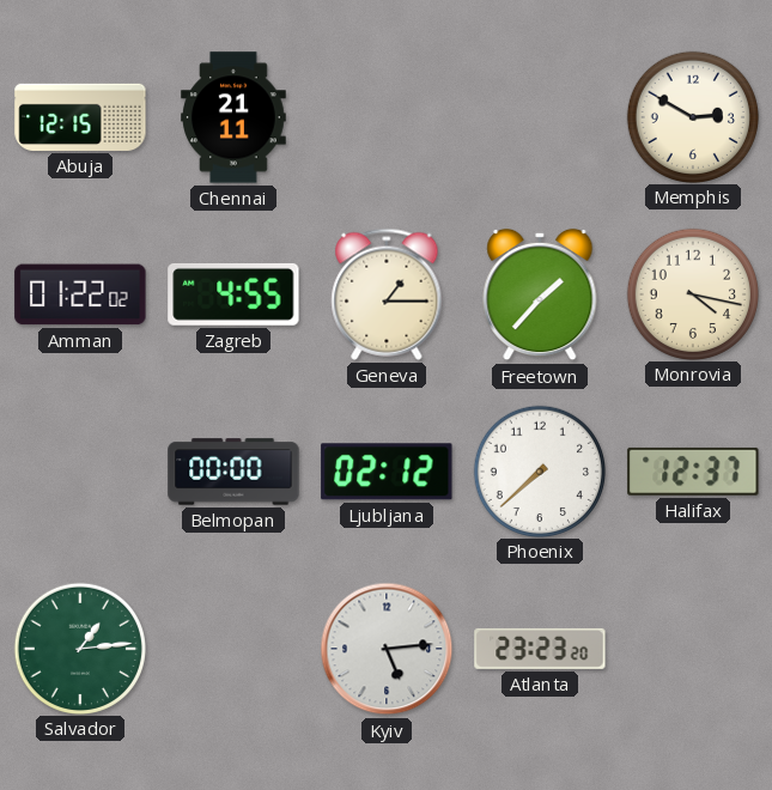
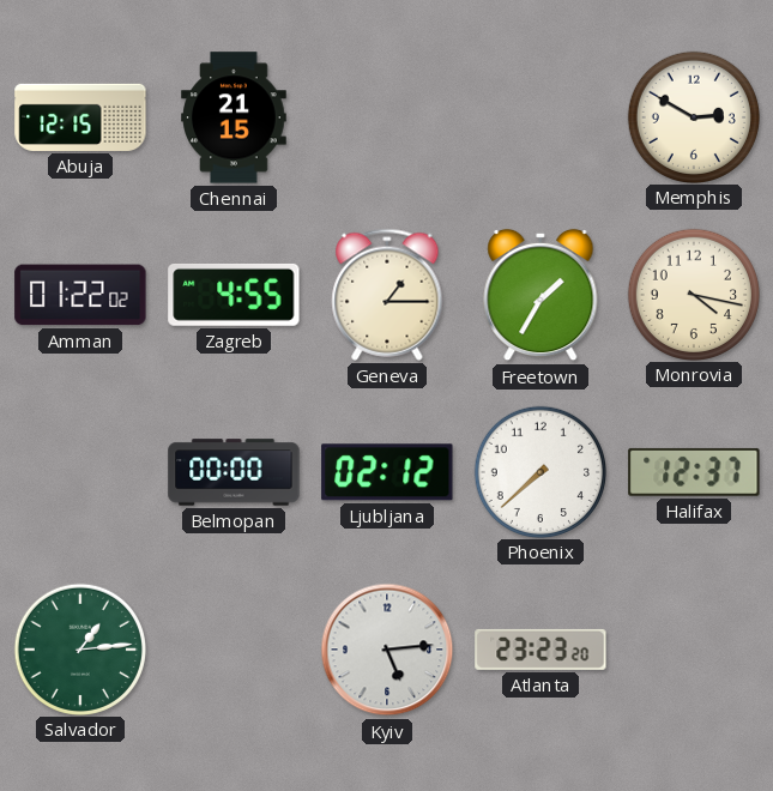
Chennai: 21:11 -> 21:15
Freetown: 1:37 -> 1:35
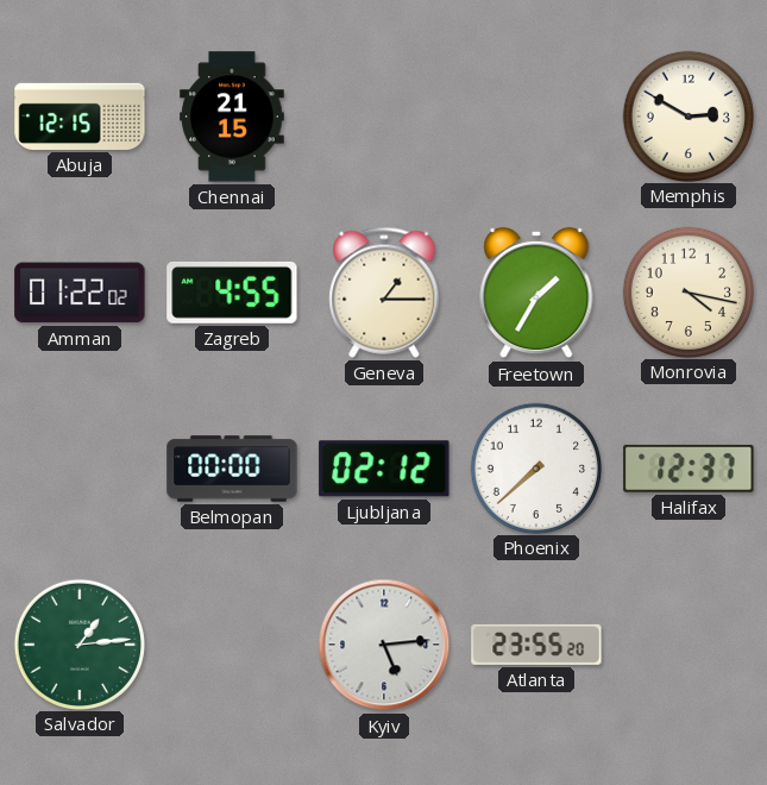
Atlanta: 23:23 -> 23:55
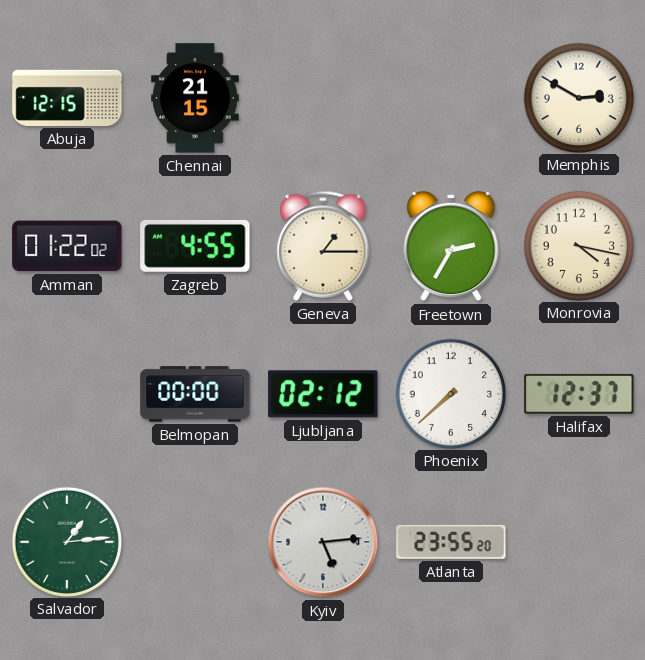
Freetown: 1:35 -> 2:35
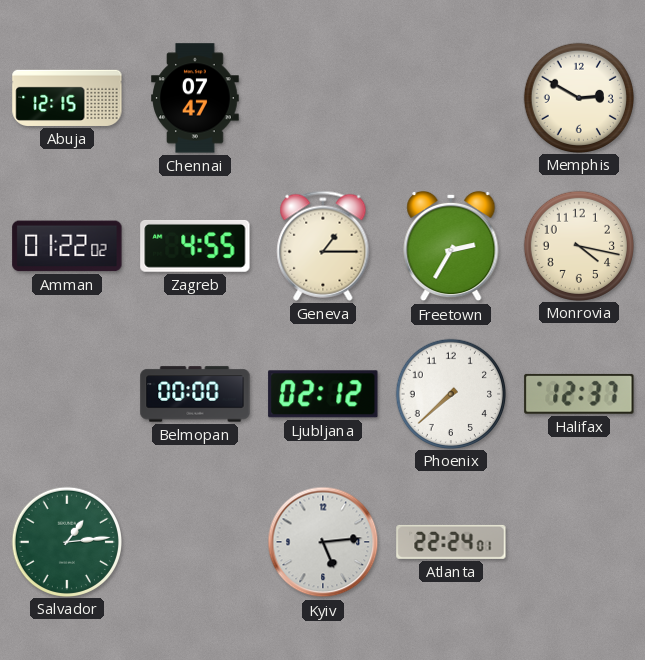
Chennai: 21:15 -> 07:47
Atlanta: 23:55 -> 22:24
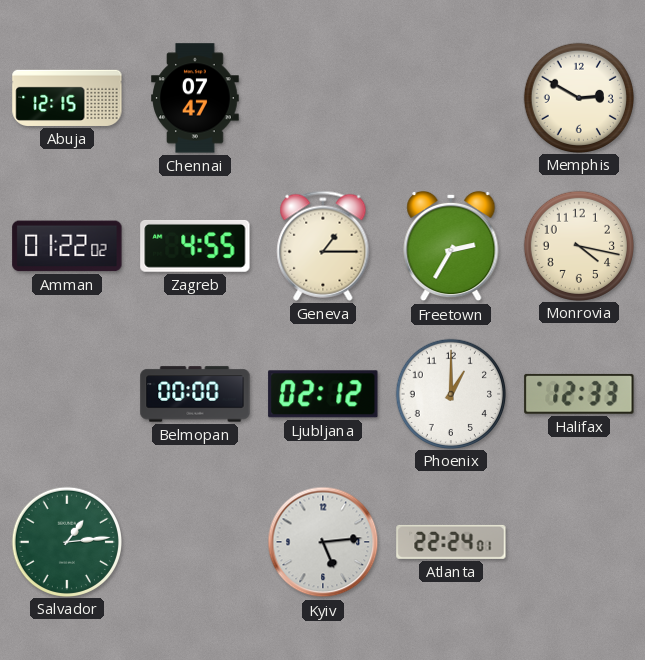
Phoenix: 7:38 -> 1:00
Halifax: 12:37 -> 12:33
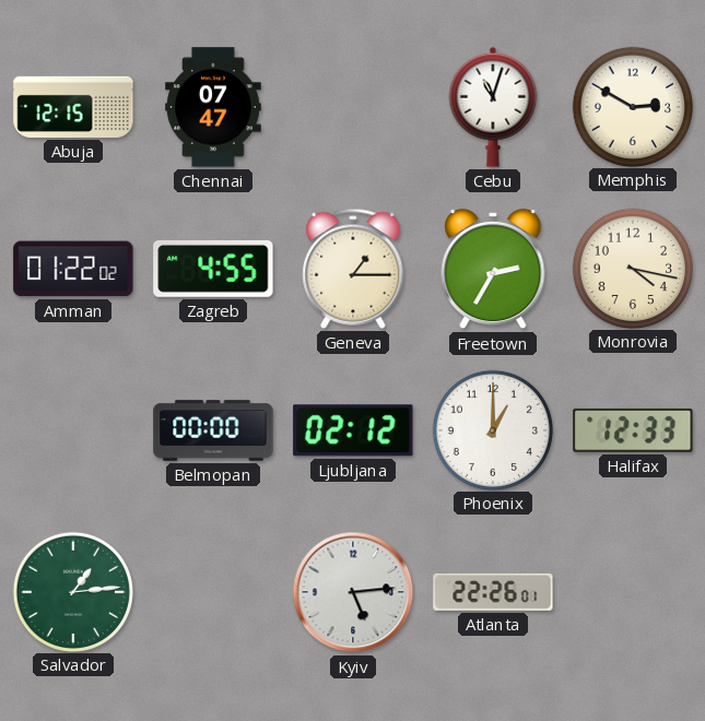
Cebu: none -> 11:03
Atlanta: 22:24 -> 22:26
